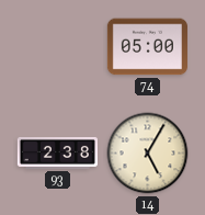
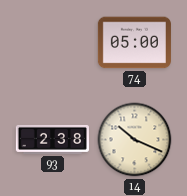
14: 5:05 -> 10:19
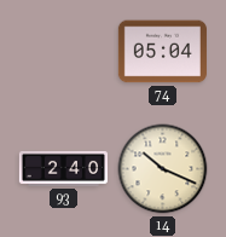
74: 05:00 -> 05:04
93: 2:38 -> 2:40
